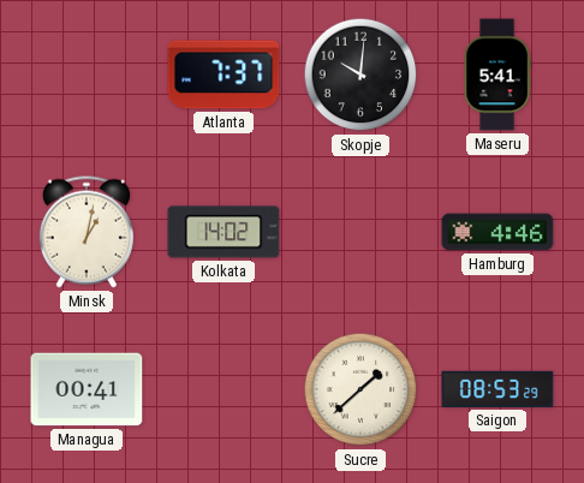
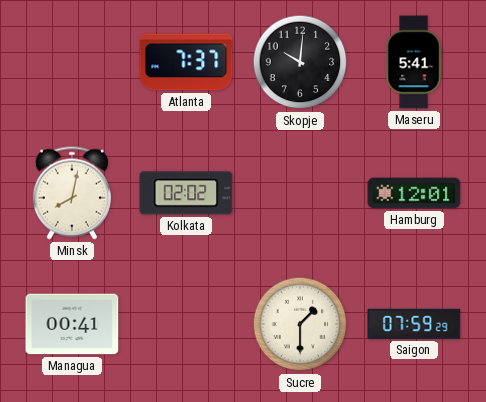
Minsk: 1:02 -> 8:02
Kolkata: 14:02 -> 02:02
Hamburg: 4:46 -> 12:01
Sucre: 1:38 -> 1:30
Saigon: 08:53 -> 07:59
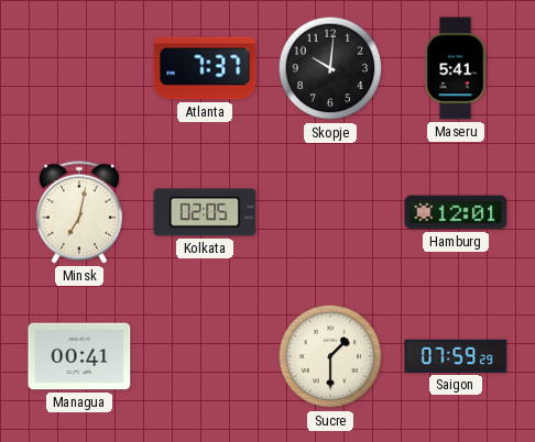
Minsk: 8:02 -> 7:02
Kolkata: 02:02 -> 02:05
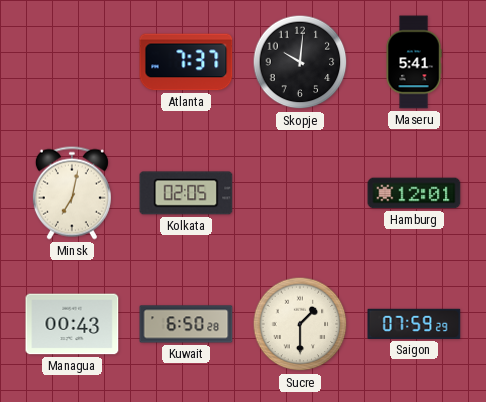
Managua: 00:41 -> 00:43
Kuwait: none -> 6:50
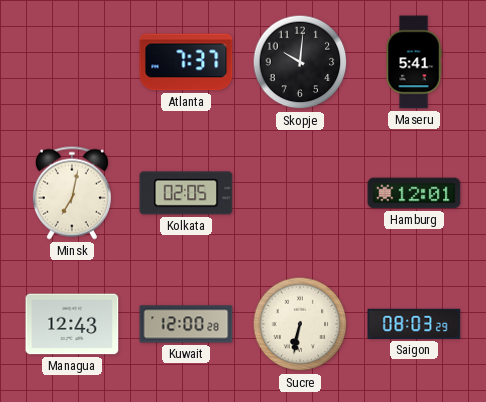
Managua: 00:43 -> 12:43
Kuwait: 6:50 -> 12:00
Sucre: 1:30 -> 6:32
Saigon: 07:59 -> 08:03
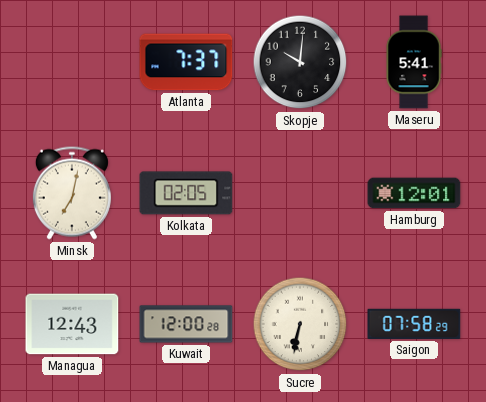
Saigon: 08:03 -> 07:58
